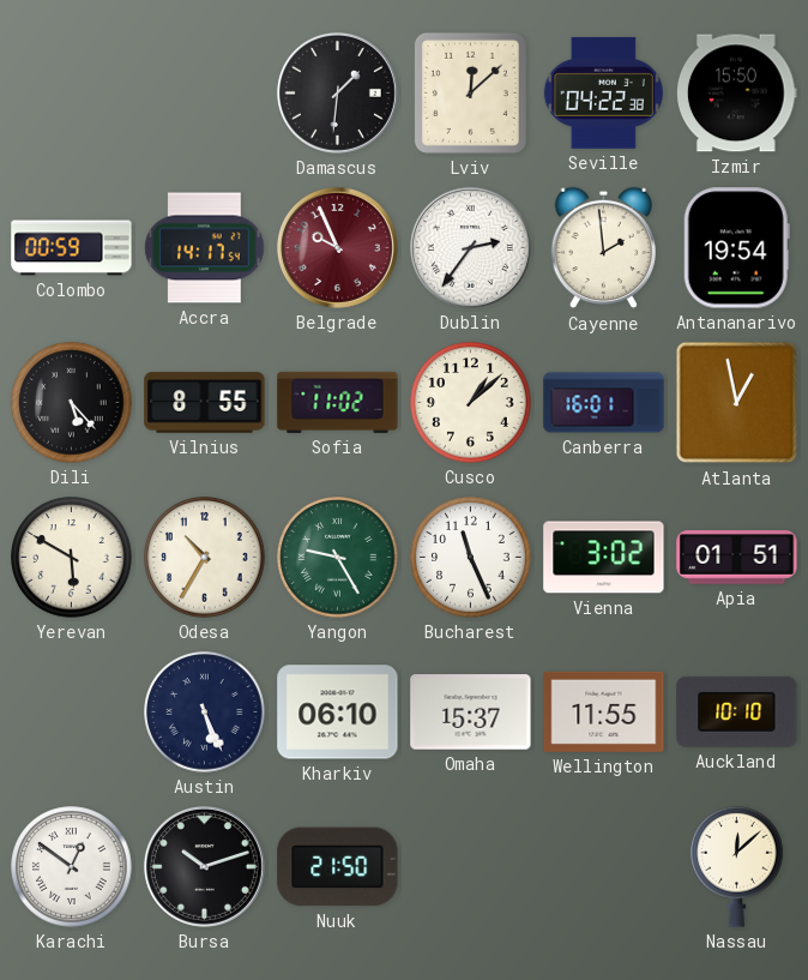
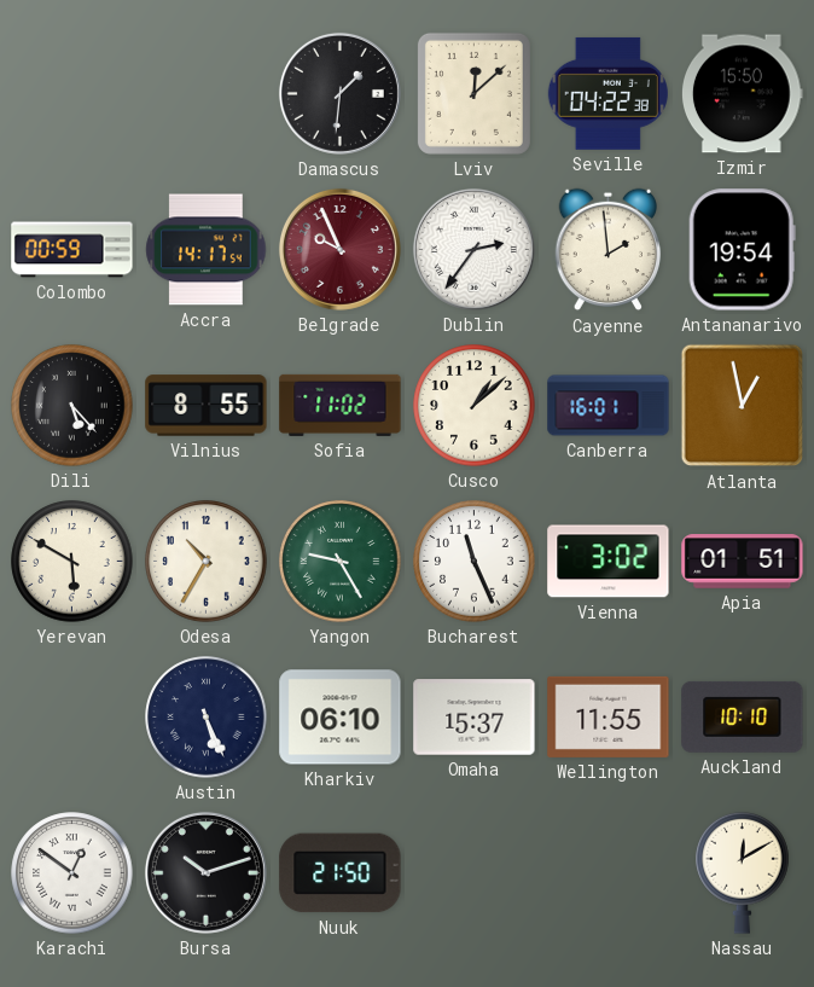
Nassau: 12:08 -> 12:10
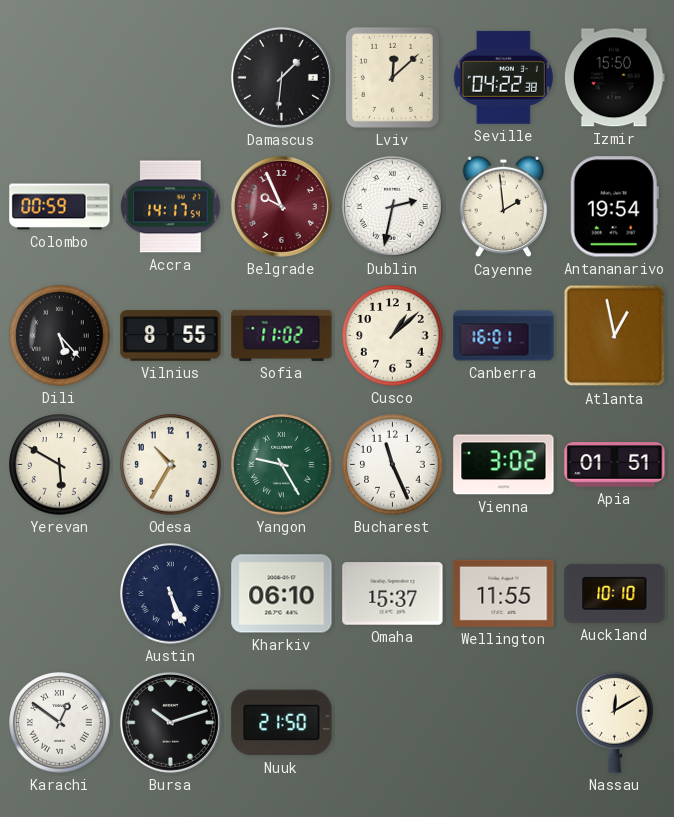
Dublin: 2:36 -> 2:32
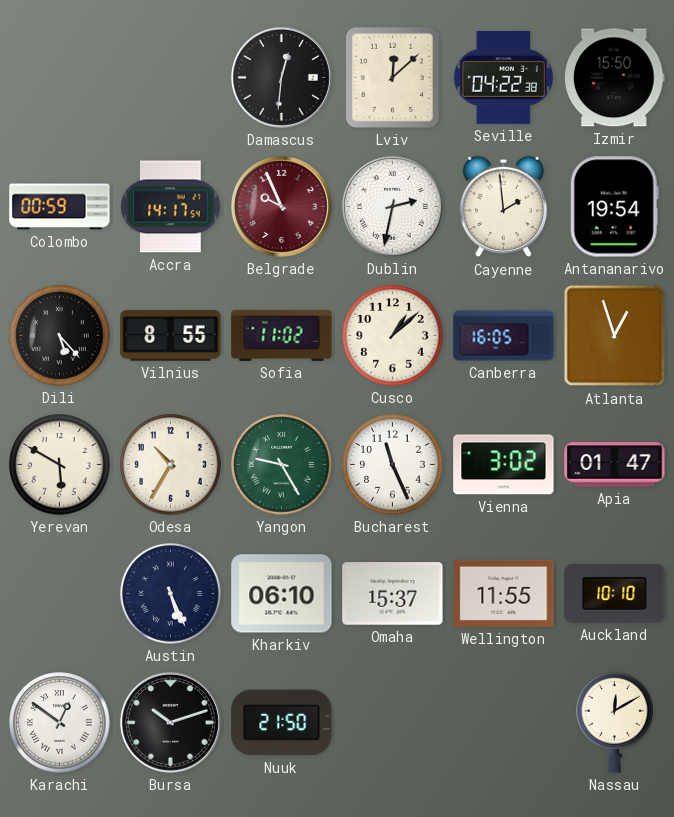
Damascus: 1:31 -> 12:31
Canberra: 16:01 -> 16:05
Atlanta: 12:58 -> 12:57
Apia: 01:51 -> 01:47
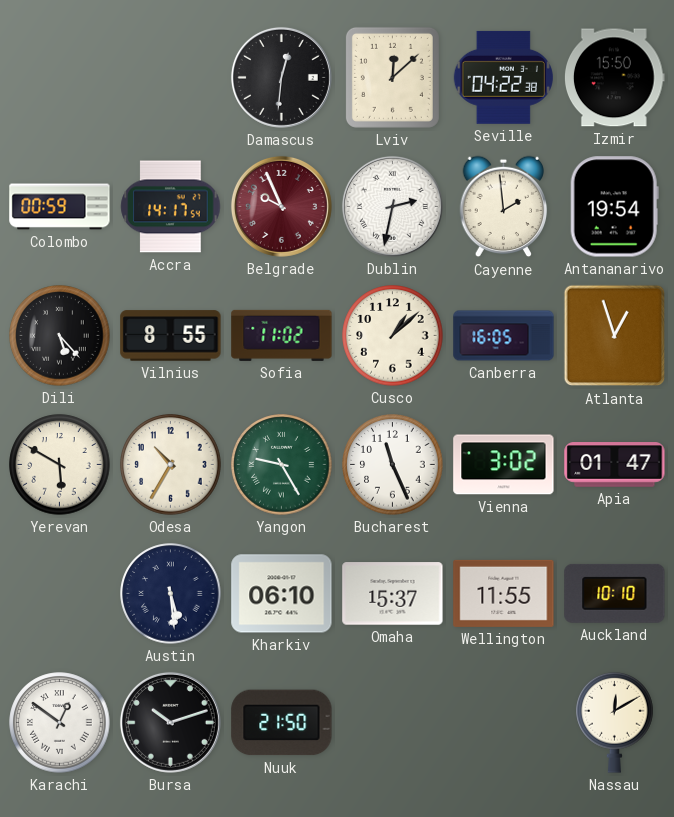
Austin: 5:26 -> 5:29
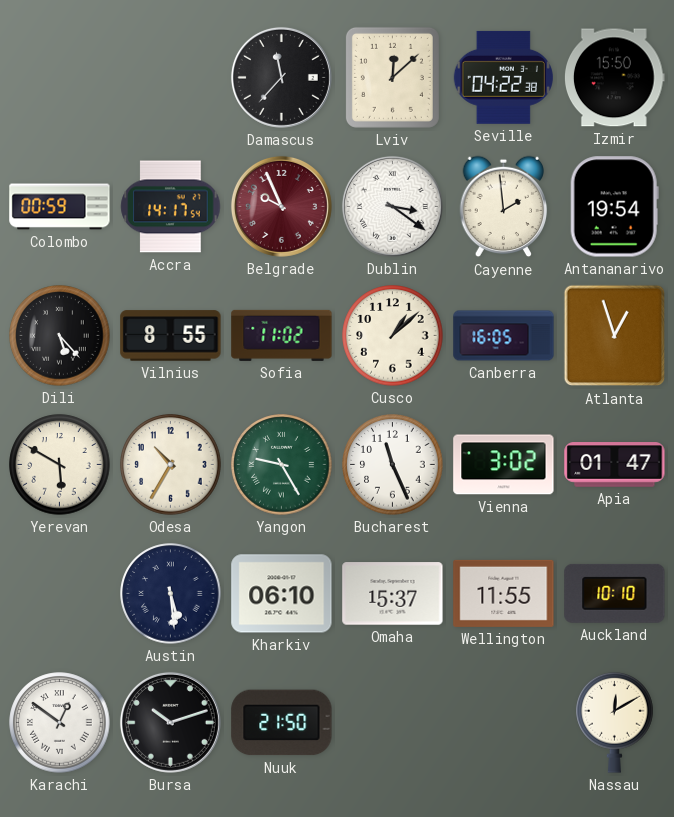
Damascus: 12:31 -> 11:37
Dublin: 2:32 -> 3:21
